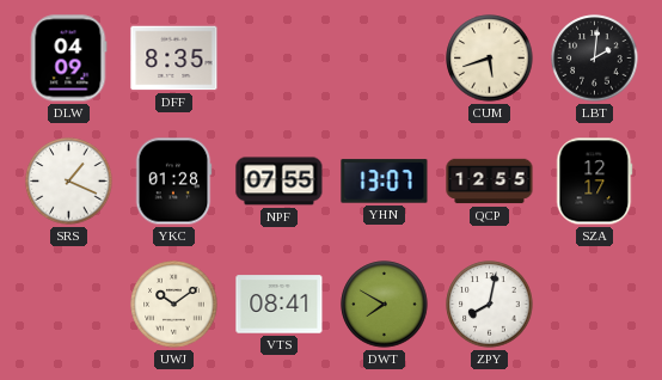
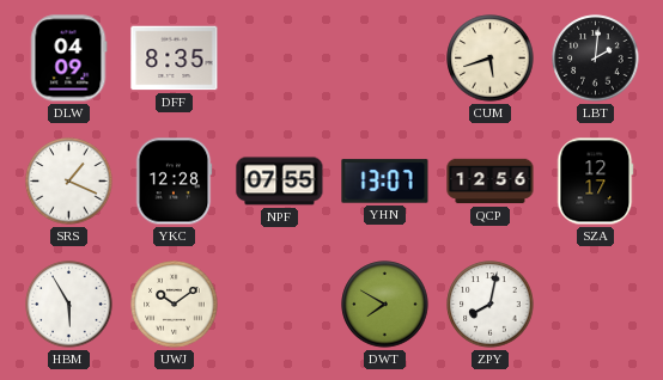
YKC: 01:28 -> 12:28
QCP: 12:55 -> 12:56
HBM: none -> 5:55
VTS: 08:41 -> none
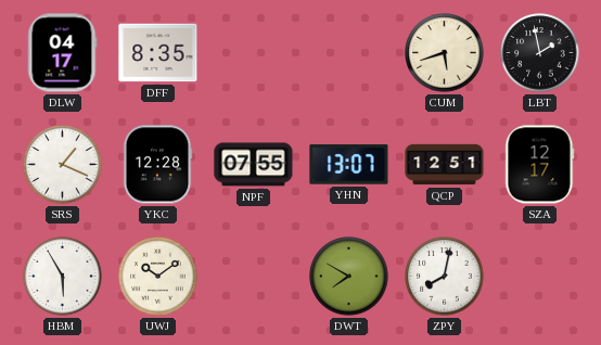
DLW: 04:09 -> 04:17
LBT: 2:01 -> 1:58
QCP: 12:56 -> 12:51
